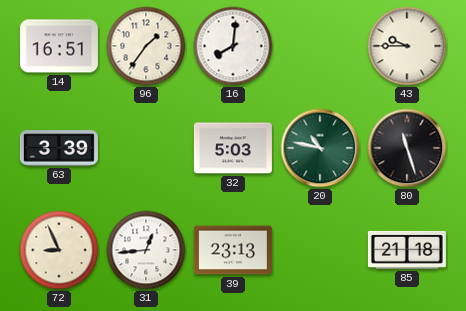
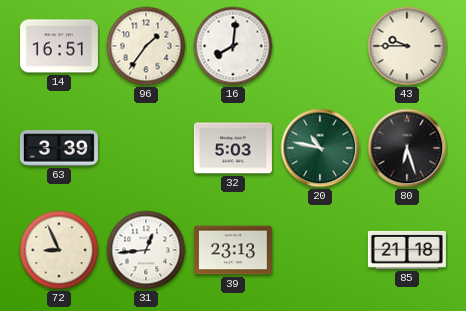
80: 11:27 -> 6:27
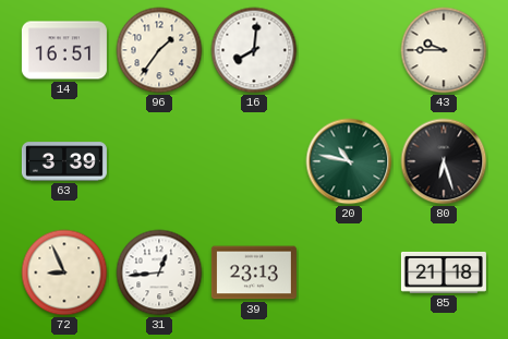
32: 5:03 -> none
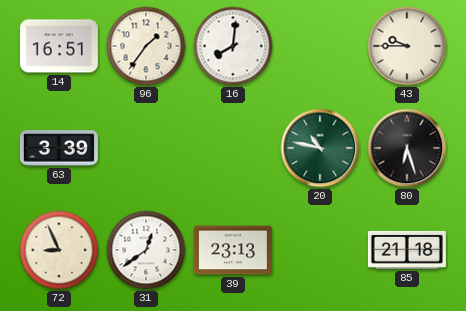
31: 12:44 -> 12:39
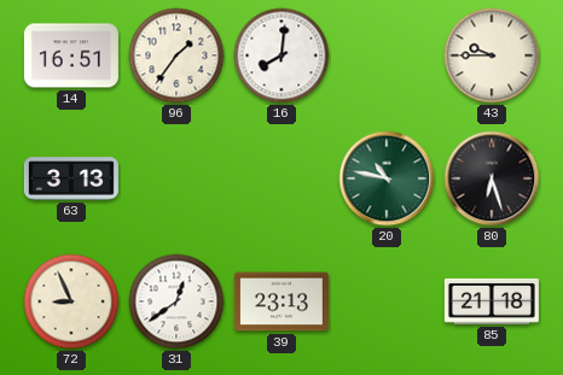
63: 3:39 -> 3:13
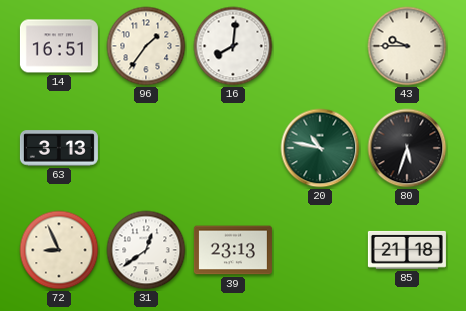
80: 6:27 -> 5:33
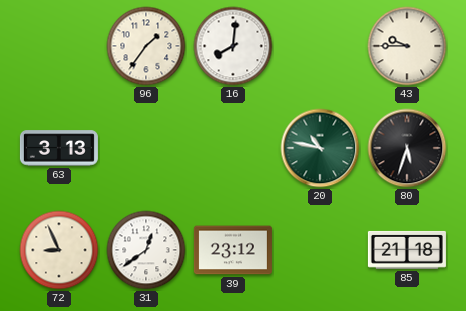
14: 16:51 -> none
39: 23:13 -> 23:12
